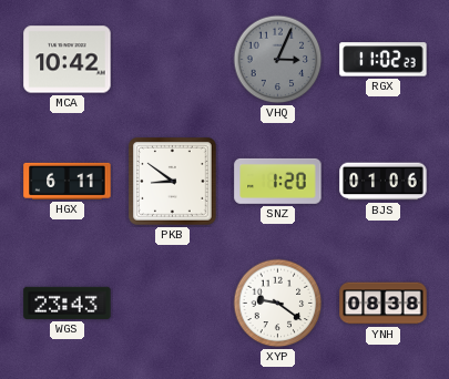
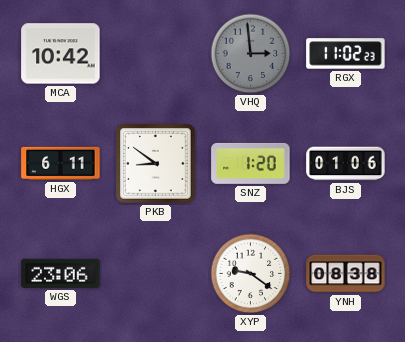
VHQ: 3:04 -> 2:59
WGS: 23:43 -> 23:06
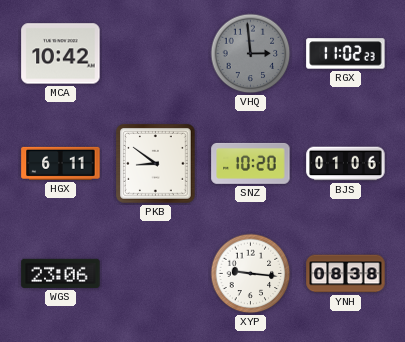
SNZ: 1:20 -> 10:20
XYP: 9:21 -> 9:16
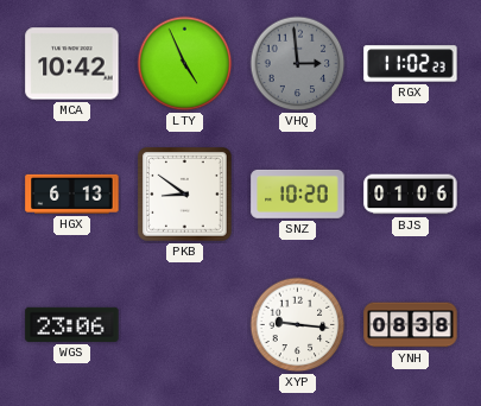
LTY: none -> 4:56
HGX: 6:11 -> 6:13
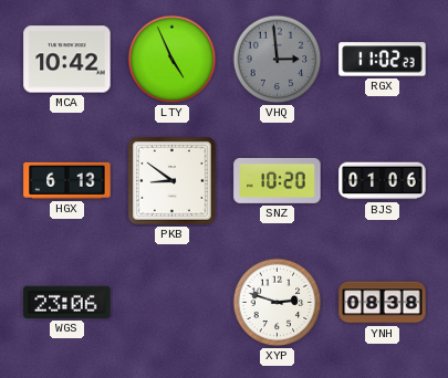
XYP: 9:16 -> 2:48
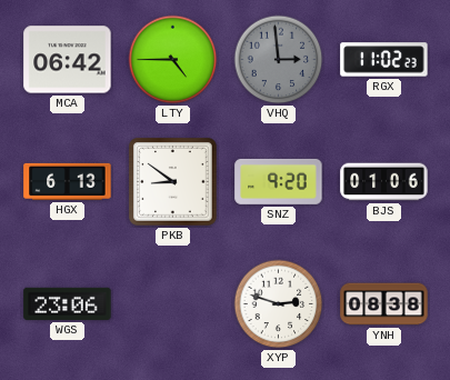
MCA: 10:42 -> 06:42
LTY: 4:56 -> 4:45
SNZ: 10:20 -> 9:20
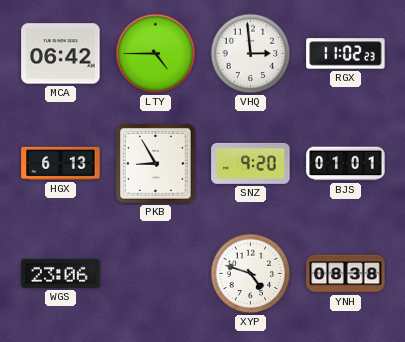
VHQ dial: grey -> white
PKB: 8:51 -> 8:55
BJS: 01:06 -> 01:01
XYP: 2:48 -> 4:48
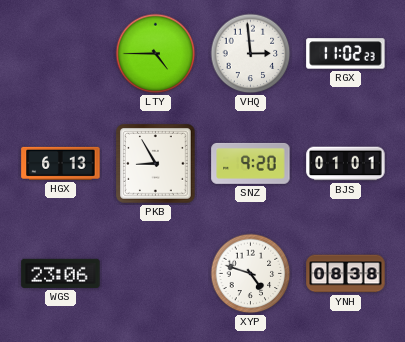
MCA: 06:42 -> none
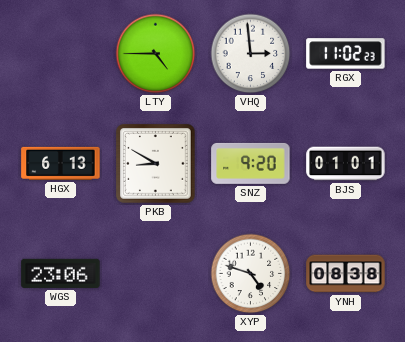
PKB: 8:55 -> 8:50
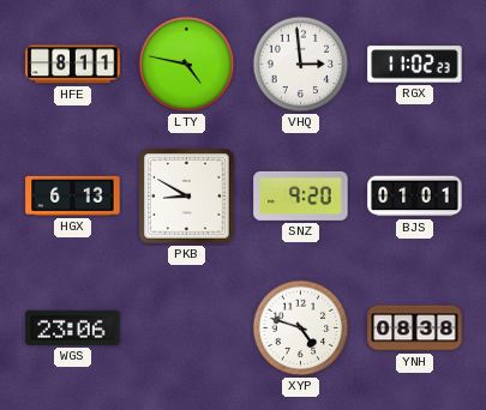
HFE: none -> 8:11
LTY: 4:45 -> 4:47
